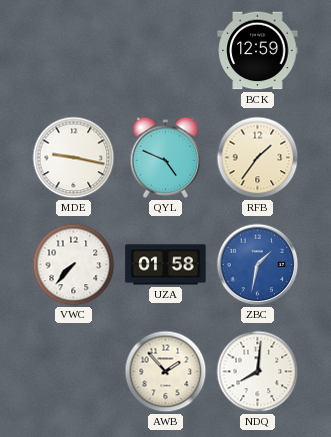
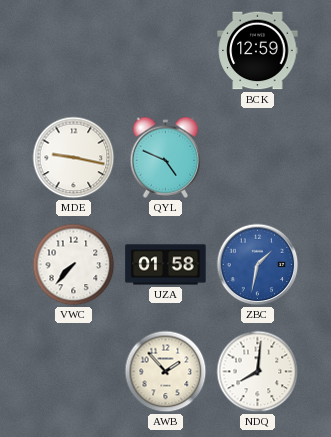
RFB: 1:36 -> none
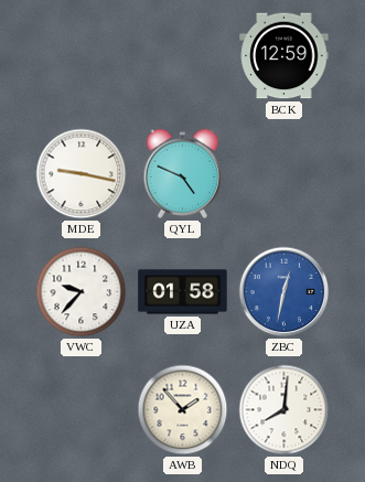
VWC: 7:37 -> 9:37
ZBC: 1:32 -> 12:32
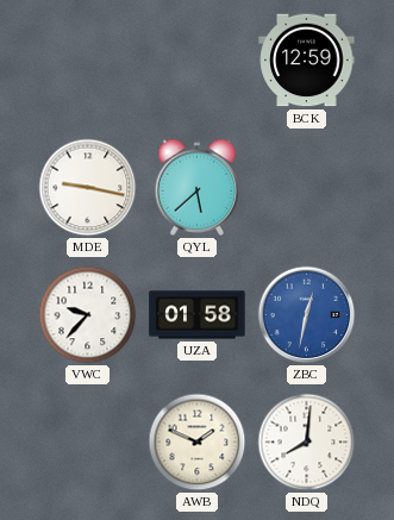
QYL: 4:49 -> 5:38
AWB: 1:53 -> 1:49
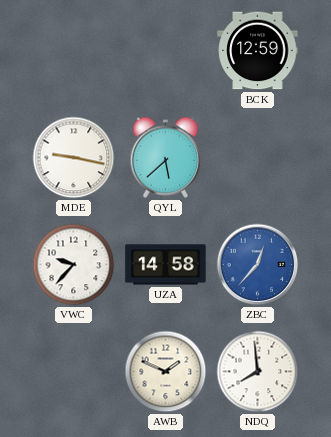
UZA: 01:58 -> 14:58
ZBC: 12:32 -> 12:37
NDQ: 8:01 -> 7:59
